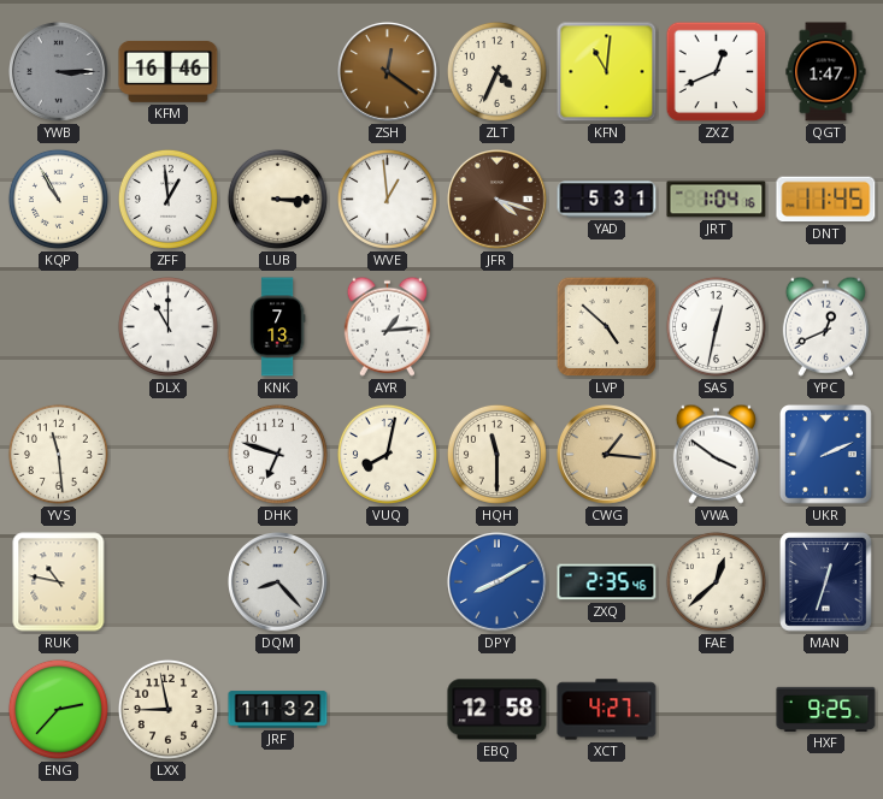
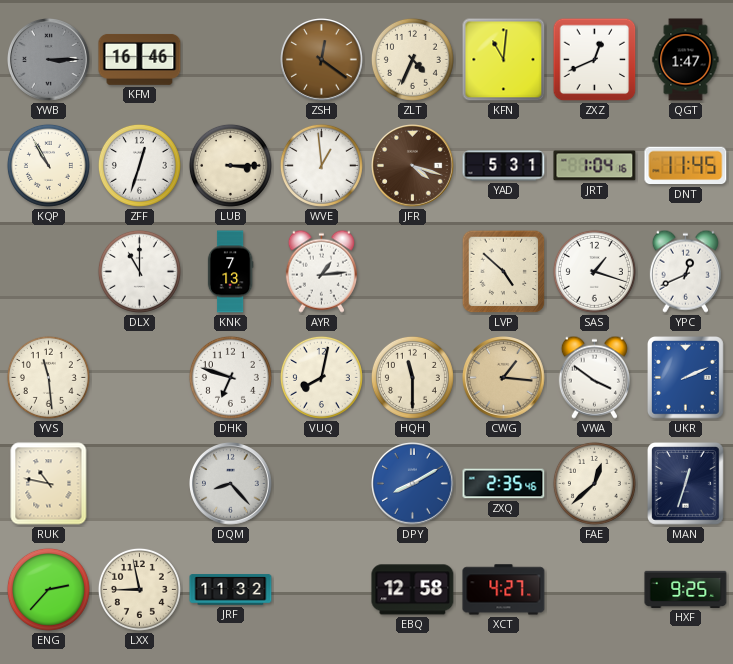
ZFF: 12:59 -> 12:33
SAS: 12:32 -> 1:18
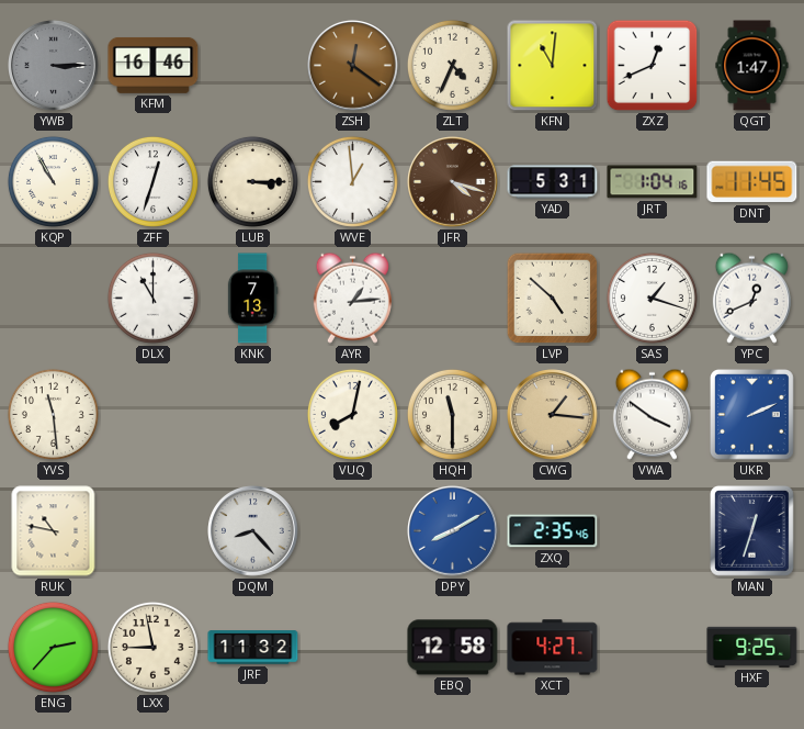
DHK: 6:48 -> none
FAE: 12:38 -> none
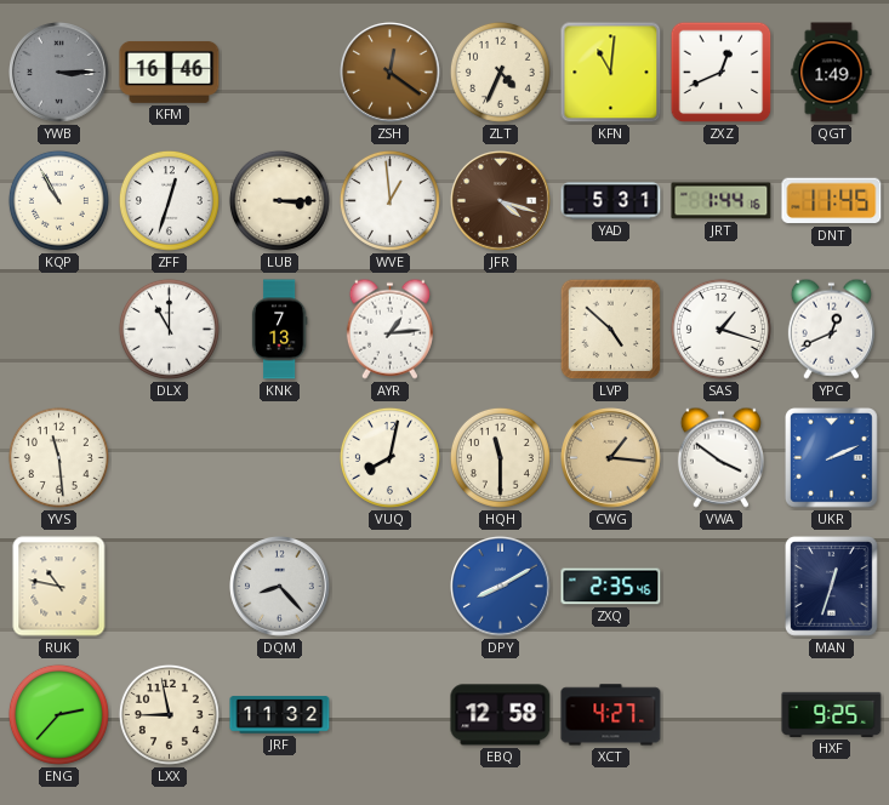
QGT: 1:47 -> 1:49
JRT: 1:04 -> 1:44
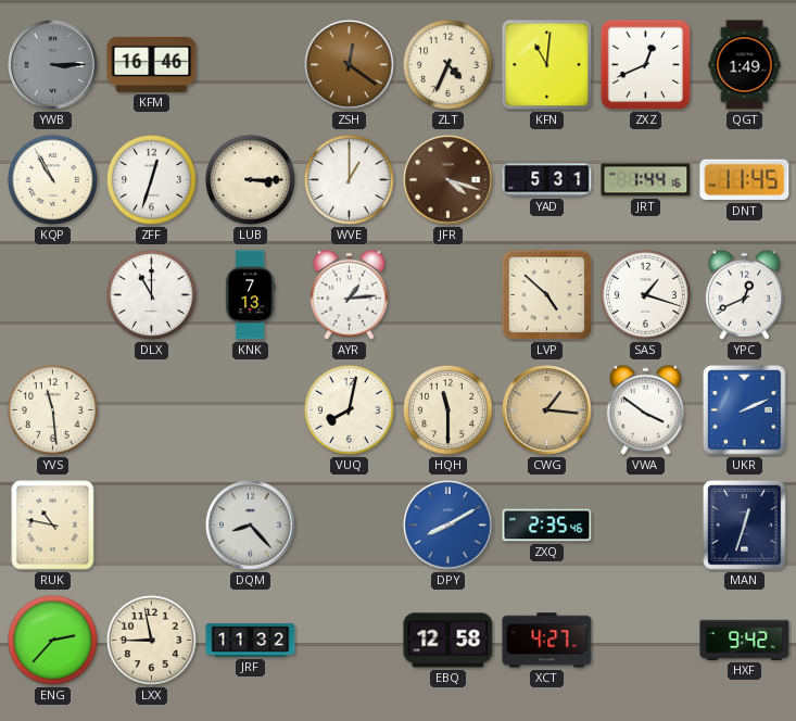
WVE: 12:59 -> 1:00
HXF: 9:25 -> 9:42
